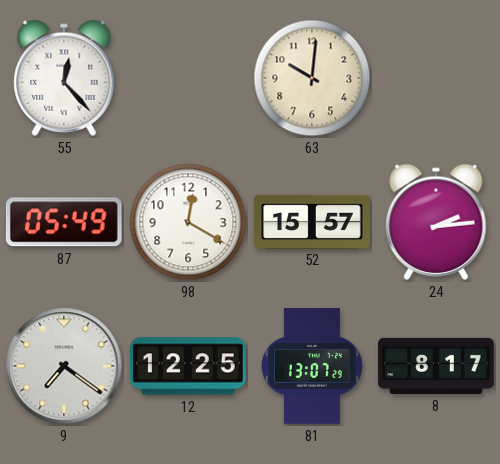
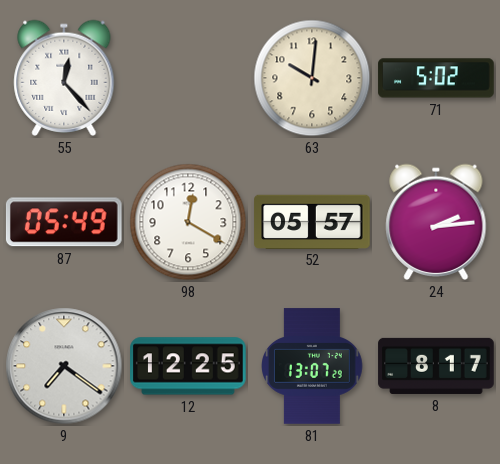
71: none -> 5:02
52: 15:57 -> 05:57
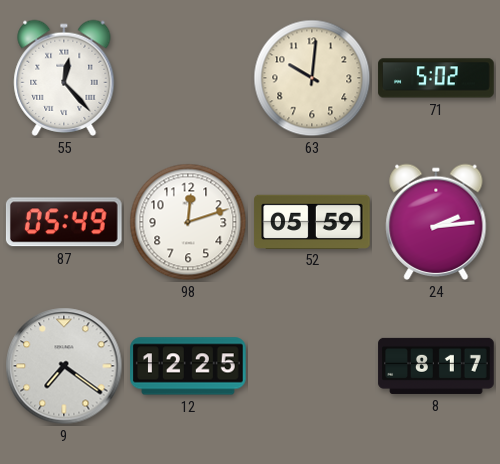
98: 12:20 -> 12:12
52: 05:57 -> 05:59
81: 13:07 -> none
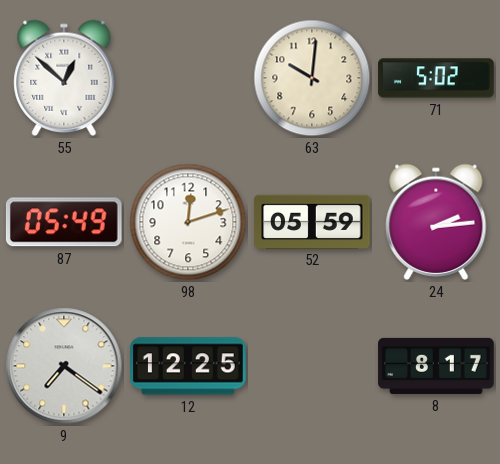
55: 12:23 -> 12:52
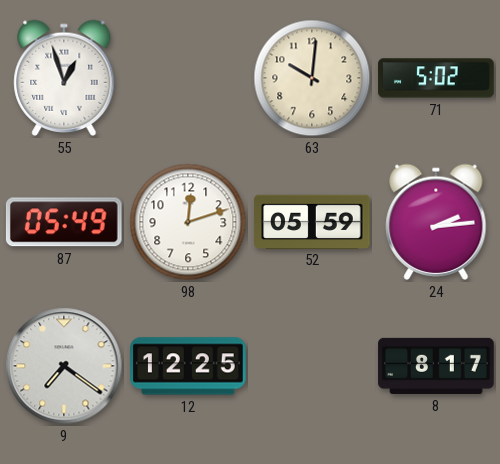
55: 12:52 -> 12:57
